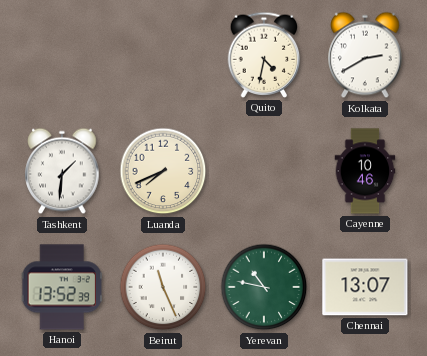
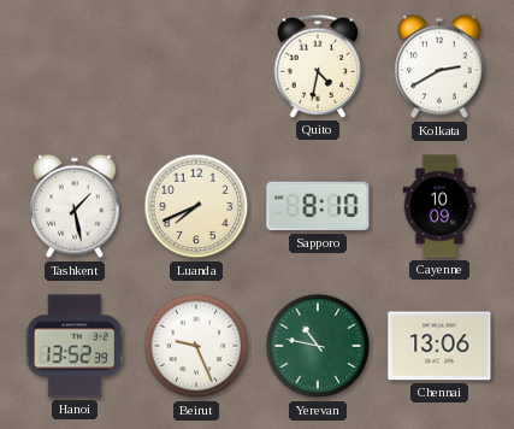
Tashkent: 1:31 -> 1:28
Sapporo: none -> 8:10
Cayenne: 10:46 -> 10:09
Beirut: 11:26 -> 9:26
Chennai: 13:07 -> 13:06
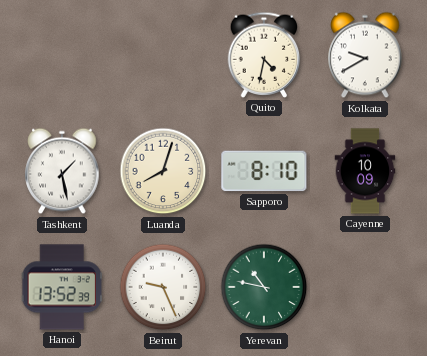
Kolkata: 2:40 -> 9:40
Luanda: 7:41 -> 8:03
Chennai: 13:06 -> none
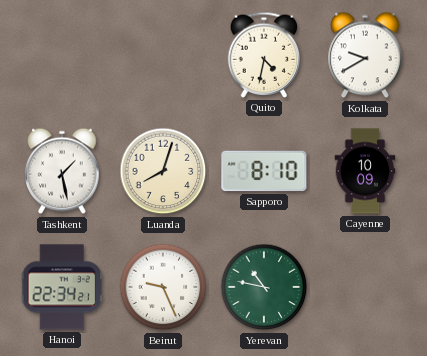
Hanoi: 13:52 -> 22:34
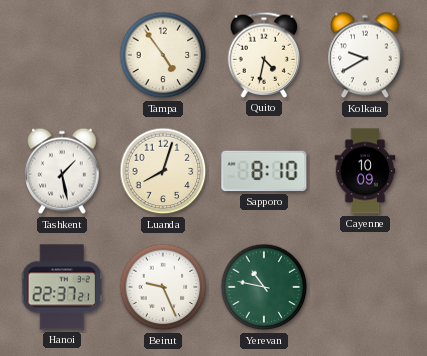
Tampa: none -> 4:54
Hanoi: 22:34 -> 22:37
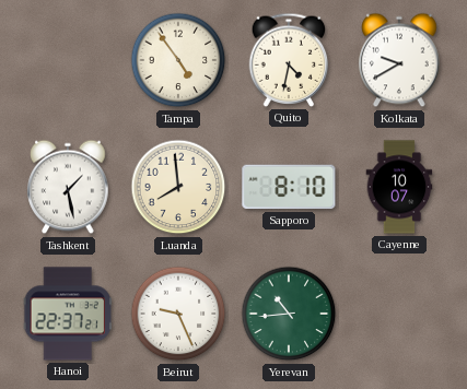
Luanda: 8:03 -> 7:59
Cayenne: 10:09 -> 10:07
Yerevan: 10:47 -> 10:44
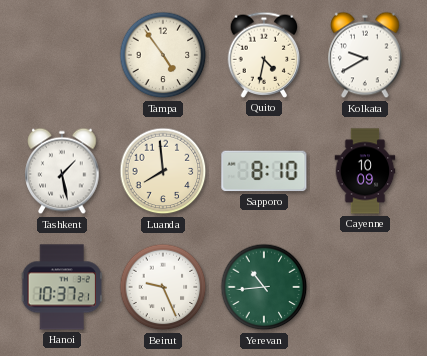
Cayenne: 10:07 -> 10:09
Hanoi: 22:37 -> 10:37
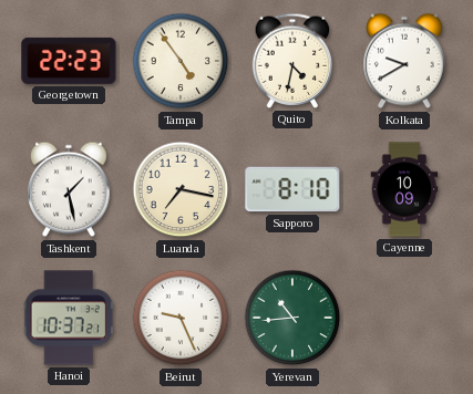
Georgetown: none -> 22:23
Luanda: 7:59 -> 7:17
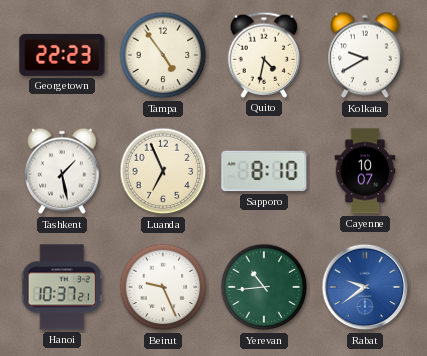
Luanda: 7:17 -> 6:56
Cayenne: 10:09 -> 10:07
Rabat: none -> 9:39
